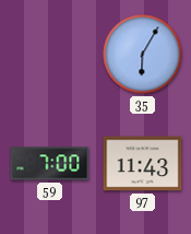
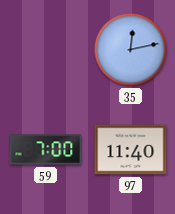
35: 6:05 -> 12:13
97: 11:43 -> 11:40
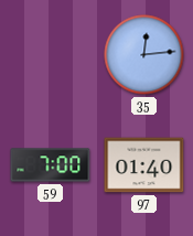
35: 12:13 -> 12:14
97: 11:40 -> 01:40
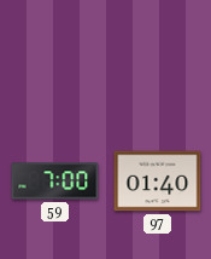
35: 12:14 -> none
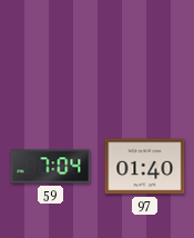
59: 7:00 -> 7:04
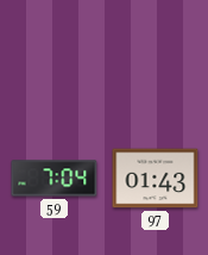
97: 01:40 -> 01:43
